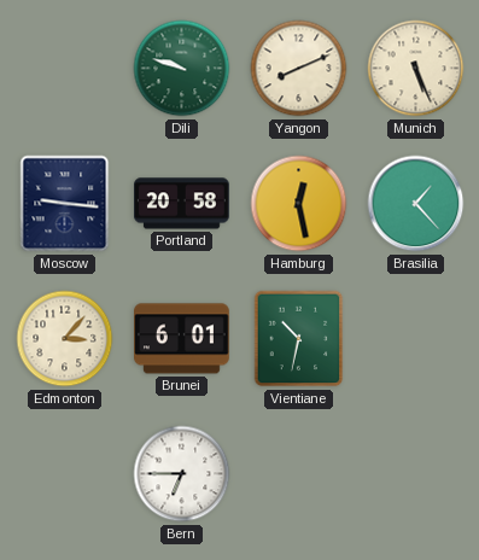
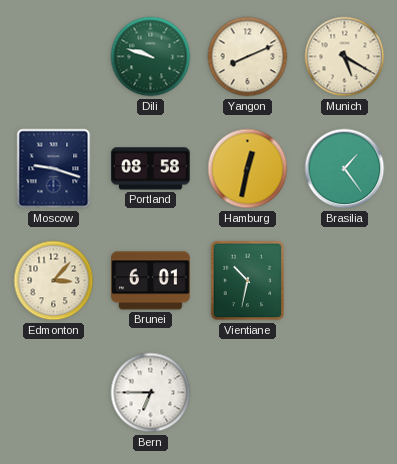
Munich: 5:26 -> 5:20
Moscow: 9:16 -> 9:18
Portland: 20:58 -> 08:58
Hamburg: 12:28 -> 12:32
Brasilia: 1:23 -> 1:24
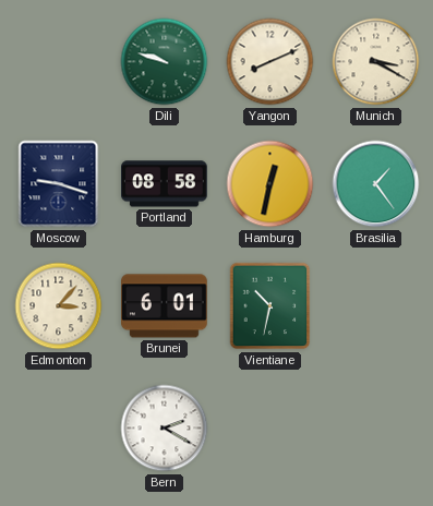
Munich: 5:20 -> 3:20
Bern: 6:45 -> 2:20
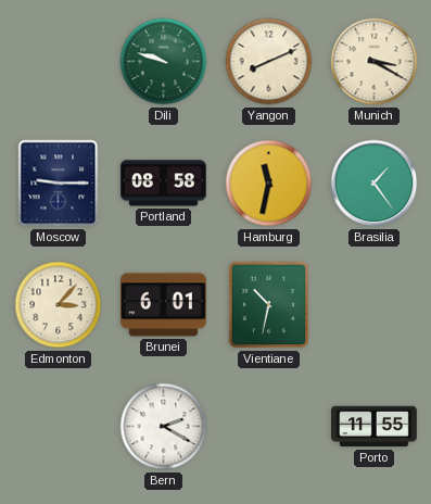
Moscow: 9:18 -> 9:15
Hamburg: 12:32 -> 11:32
Porto: none -> 11:55
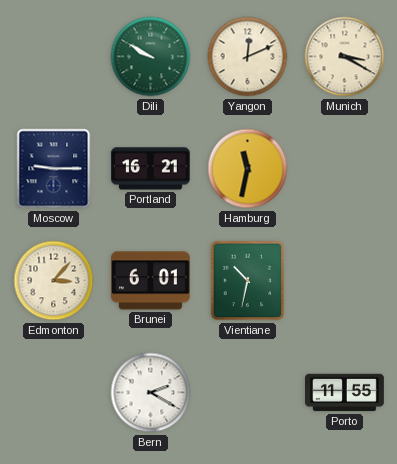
Dili: 9:48 -> 9:50
Yangon: 8:11 -> 12:11
Portland: 08:58 -> 16:21
Brasilia: 1:24 -> none
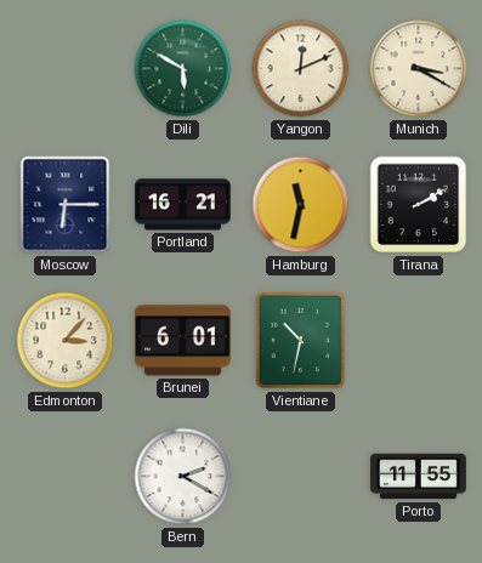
Dili: 9:50 -> 5:50
Moscow: 9:15 -> 6:15
Tirana: none -> 2:10
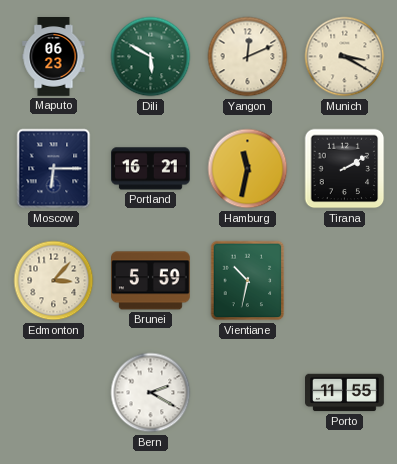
Maputo: none -> 06:23
Brunei: 6:01 -> 5:59
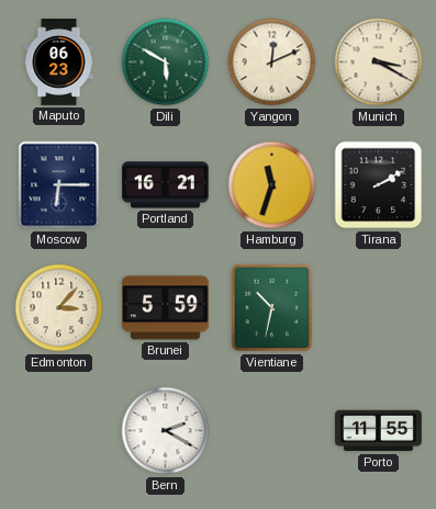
Hamburg: 11:32 -> 11:33
